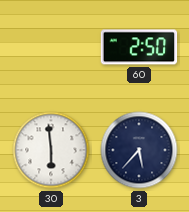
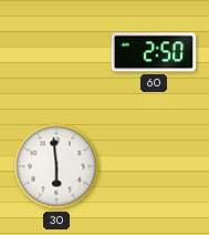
3: 5:37 -> none
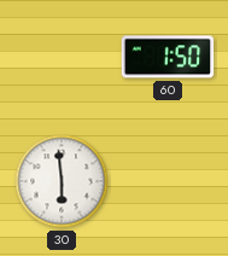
60: 2:50 -> 1:50
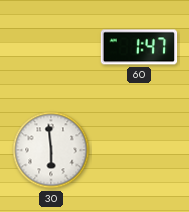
60: 1:50 -> 1:47
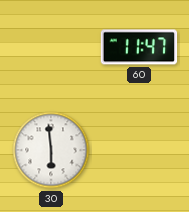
60: 1:47 -> 11:47
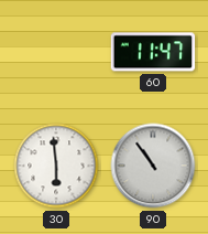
90: none -> 10:54
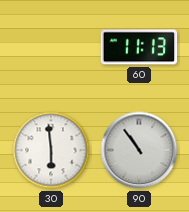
60: 11:47 -> 11:13
